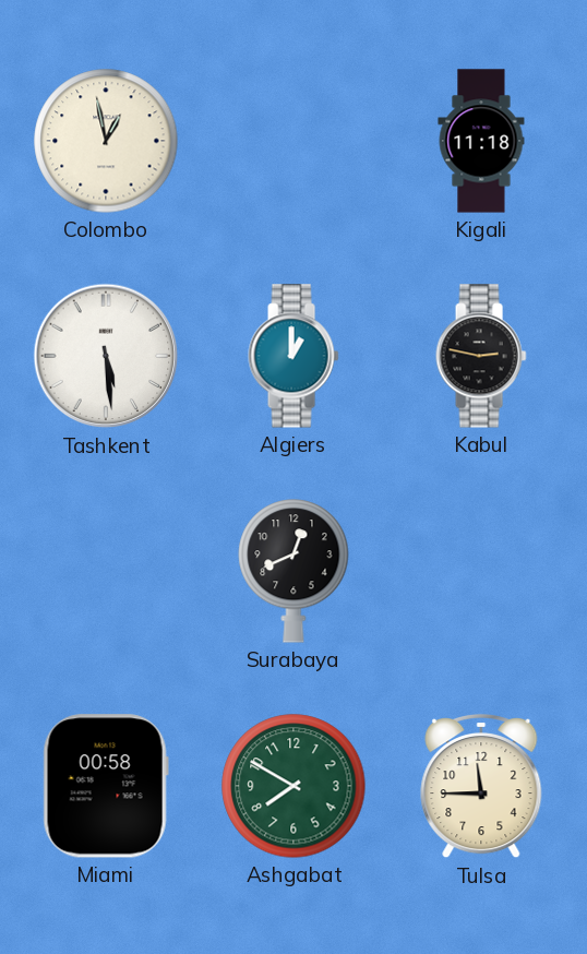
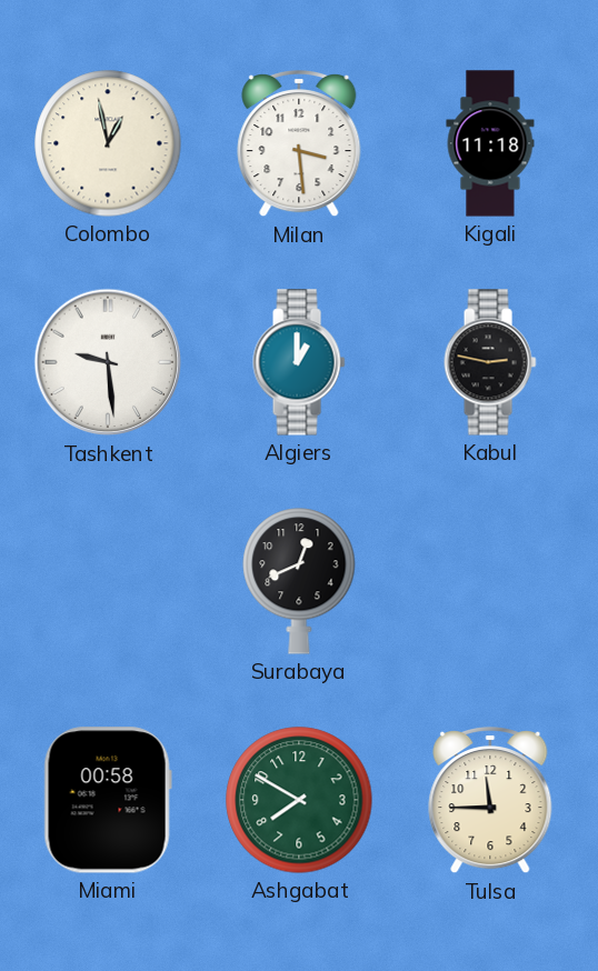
Milan: none -> 3:29
Tashkent: 5:29 -> 9:29
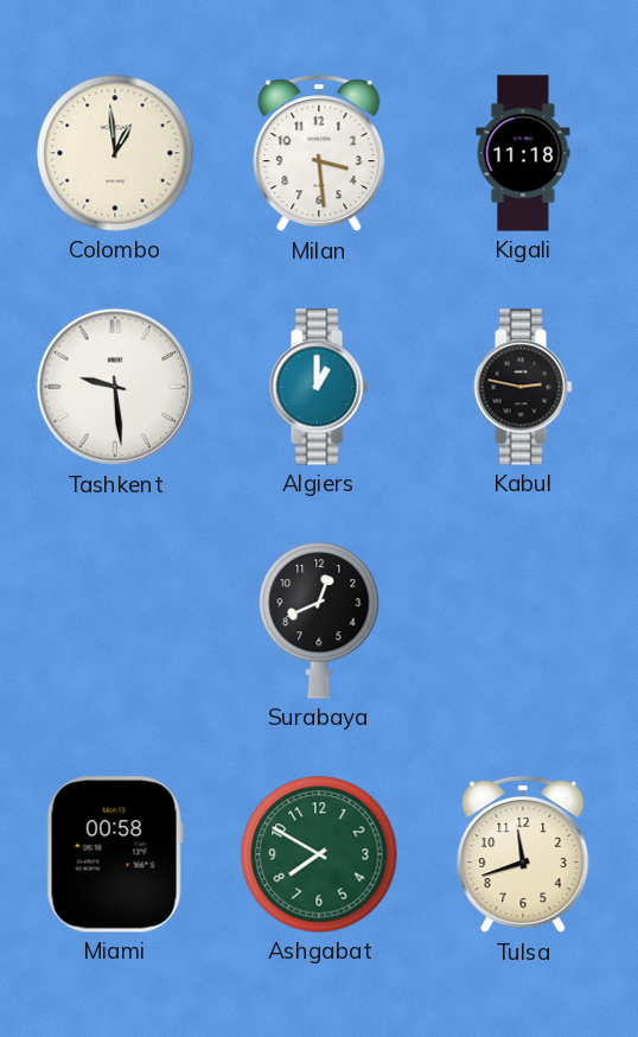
Colombo: 12:58 -> 12:59
Tulsa: 11:45 -> 11:42
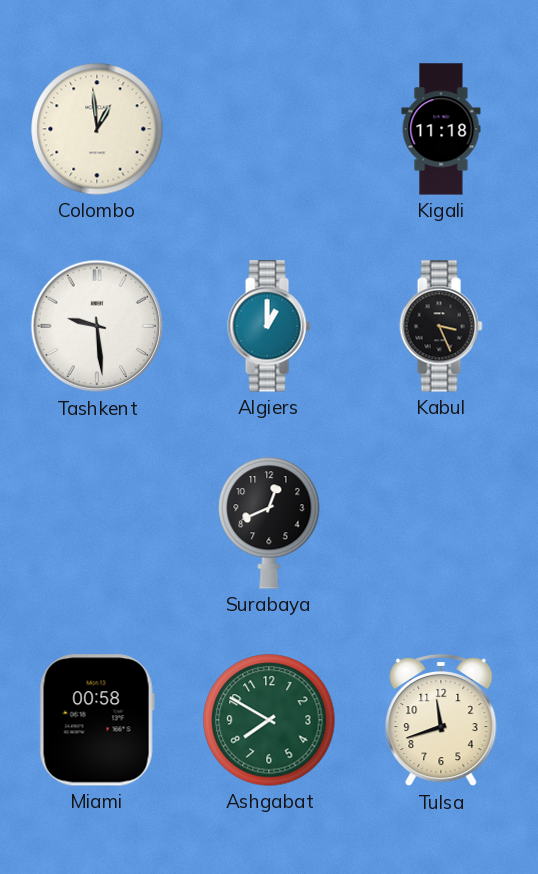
Milan: 3:29 -> none
Kabul: 2:47 -> 3:26
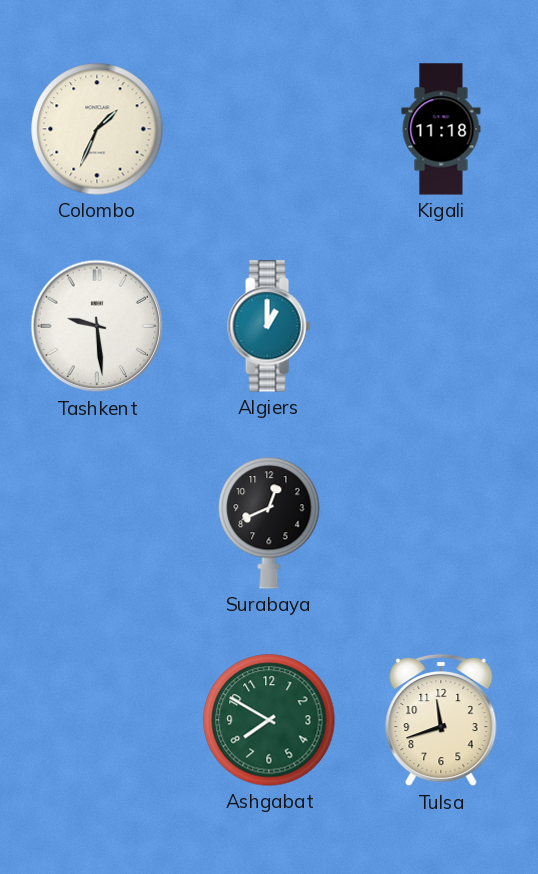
Colombo: 12:59 -> 1:34
Kabul: 3:26 -> none
Miami: 00:58 -> none
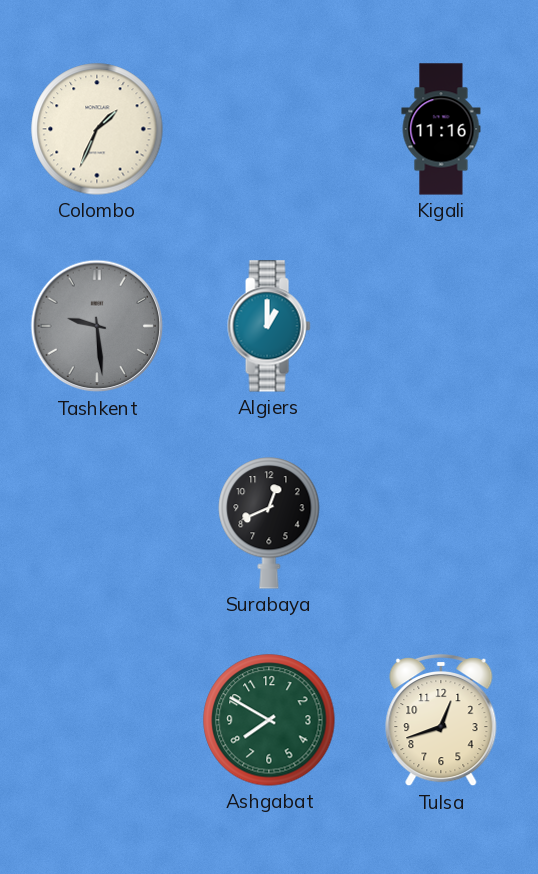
Kigali: 11:18 -> 11:16
Tashkent dial: white -> grey
Tulsa: 11:42 -> 12:42
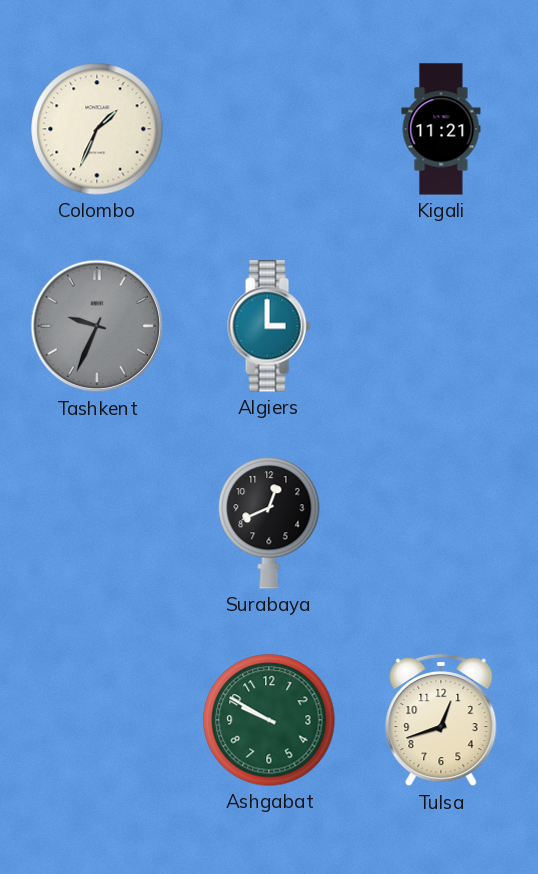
Kigali: 11:16 -> 11:21
Tashkent: 9:29 -> 9:34
Algiers: 1:00 -> 3:00
Ashgabat: 7:50 -> 9:50
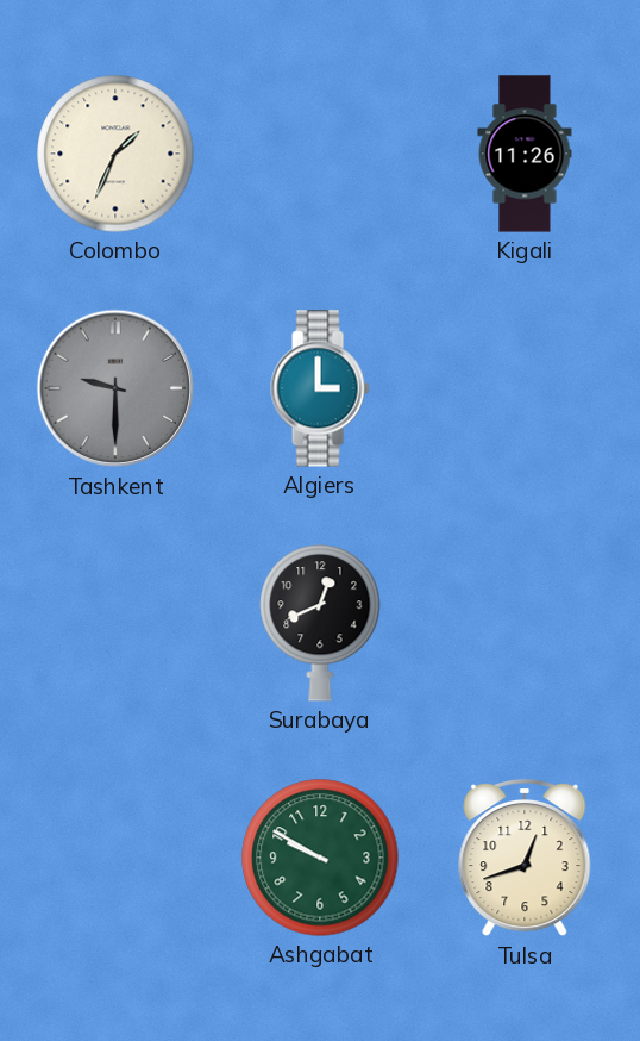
Kigali: 11:21 -> 11:26
Tashkent: 9:34 -> 9:30
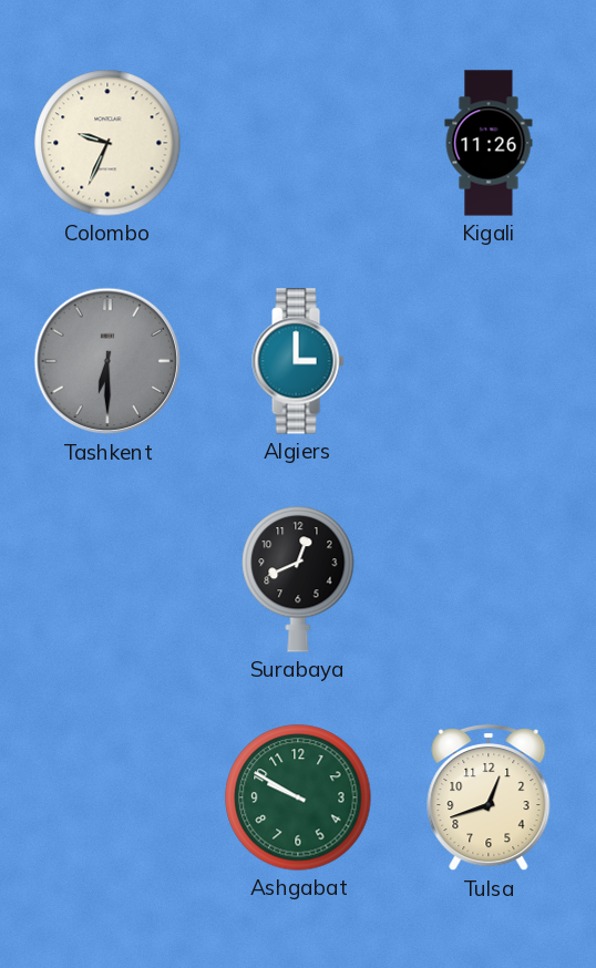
Colombo: 1:34 -> 9:34
Tashkent: 9:30 -> 6:30
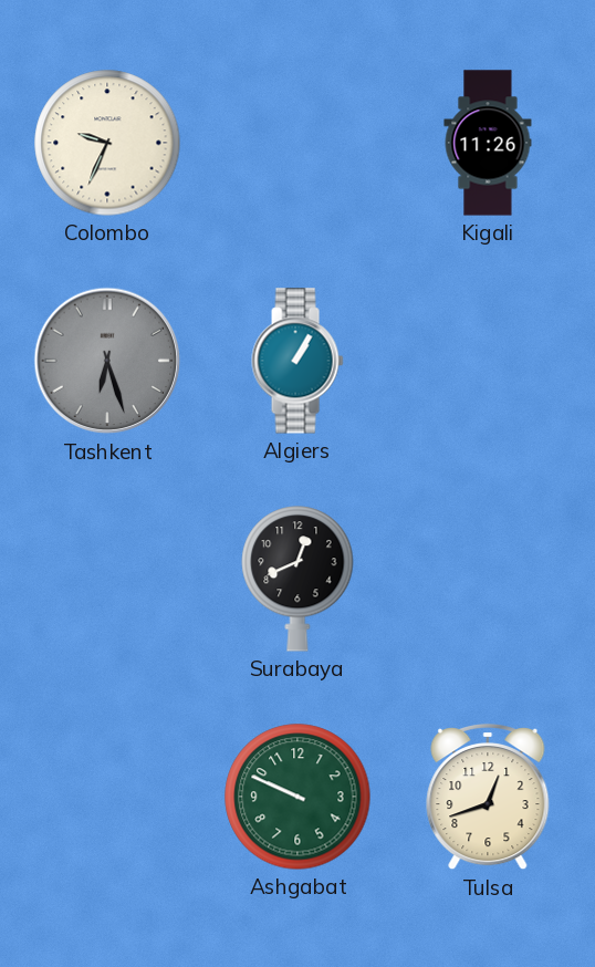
Tashkent: 6:30 -> 6:27
Algiers: 3:00 -> 1:05
Ashgabat: 9:50 -> 9:49
